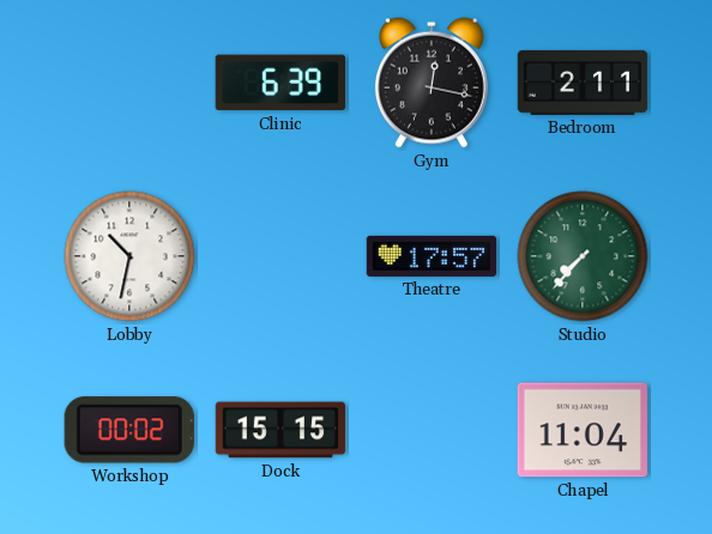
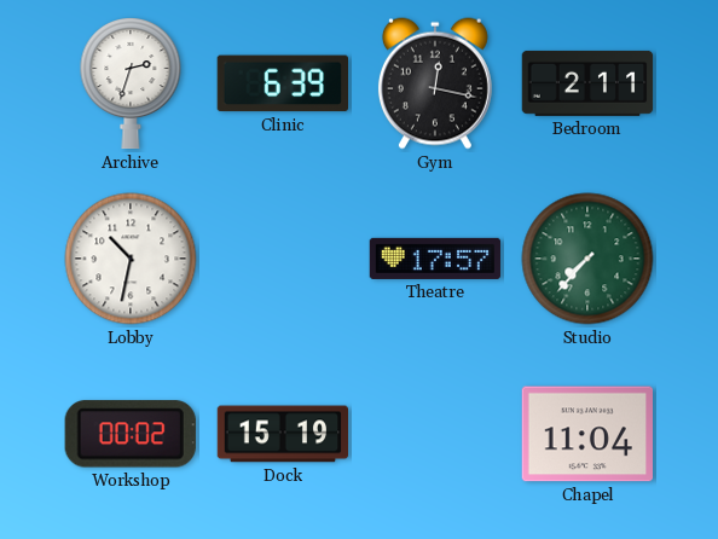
Archive: none -> 2:33
Dock: 15:15 -> 15:19
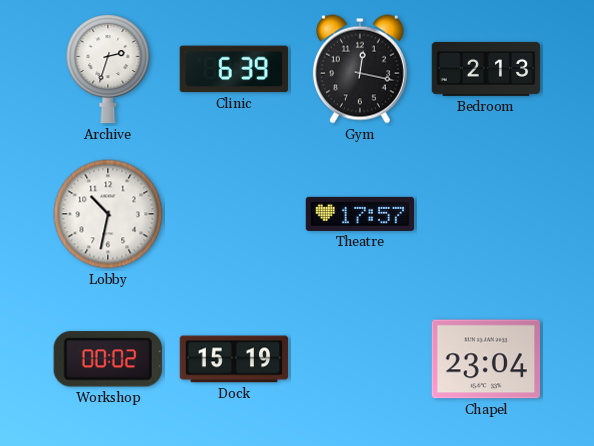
Bedroom: 2:11 -> 2:13
Studio: 7:37 -> none
Chapel: 11:04 -> 23:04
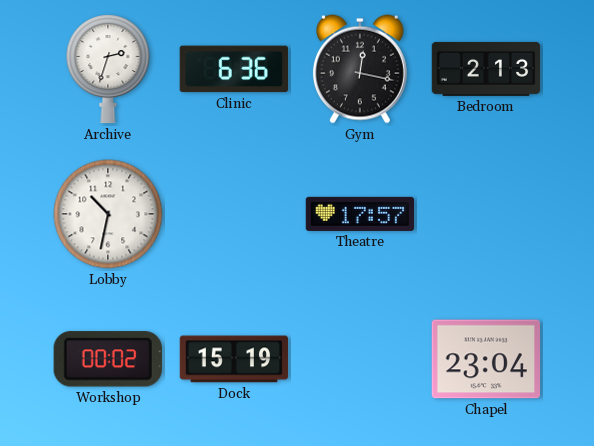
Clinic: 6:39 -> 6:36
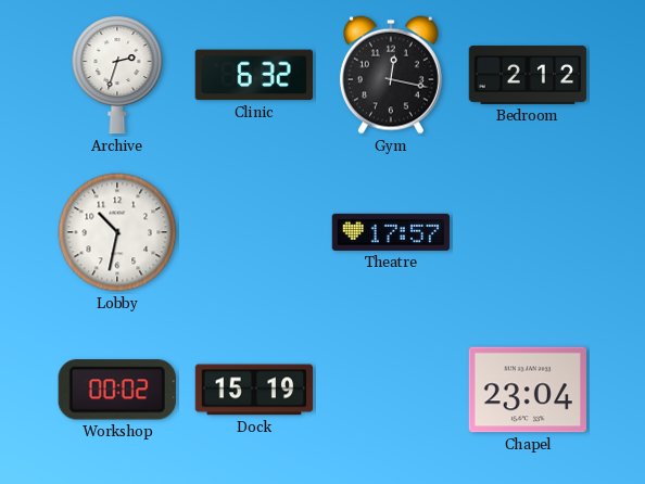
Clinic: 6:36 -> 6:32
Bedroom: 2:13 -> 2:12
